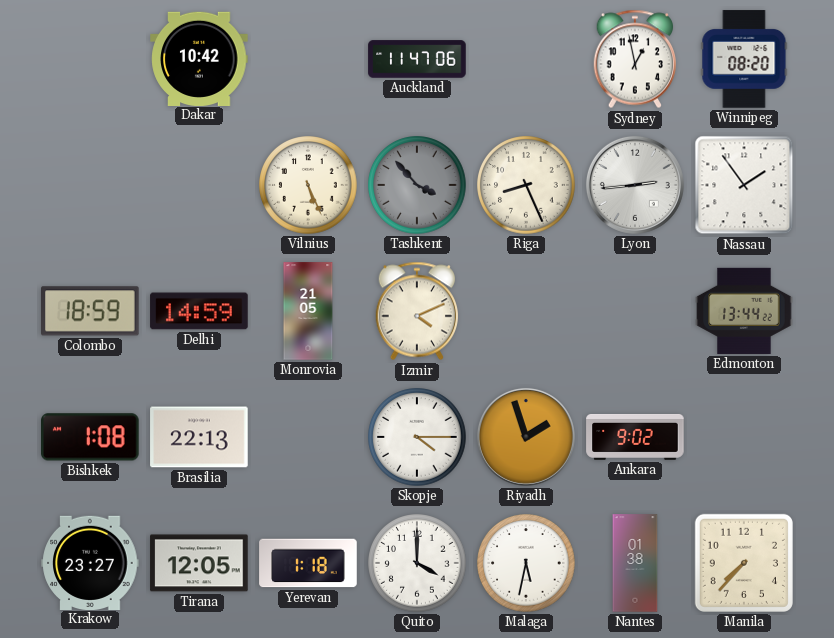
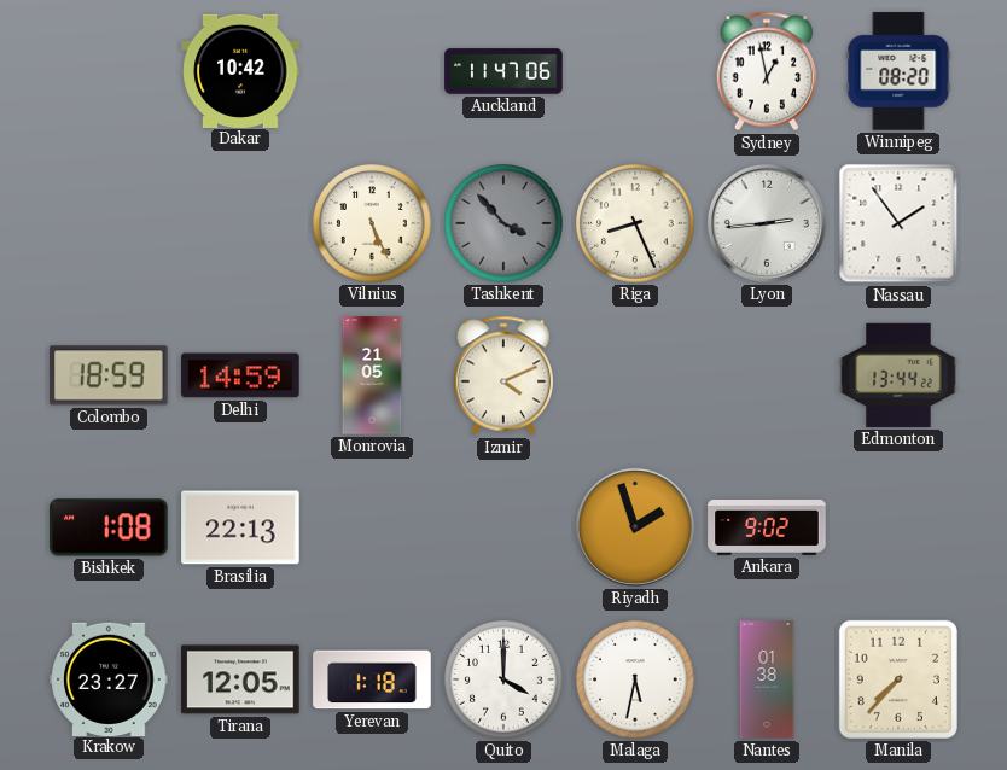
Skopje: 4:15 -> none
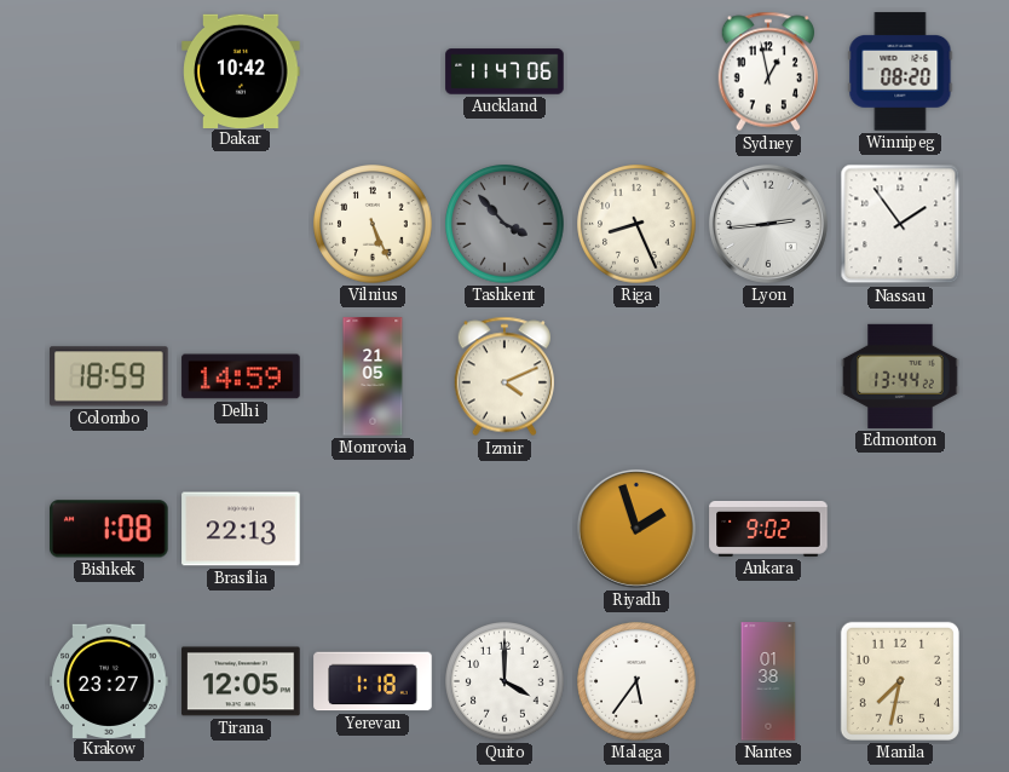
Malaga: 5:32 -> 5:36
Manila: 7:37 -> 7:32
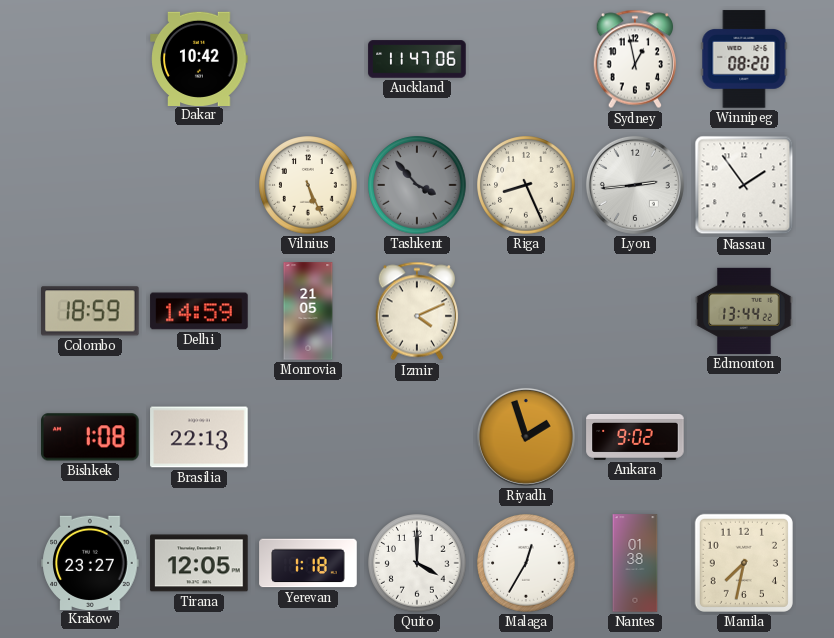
Malaga: 5:36 -> 12:35
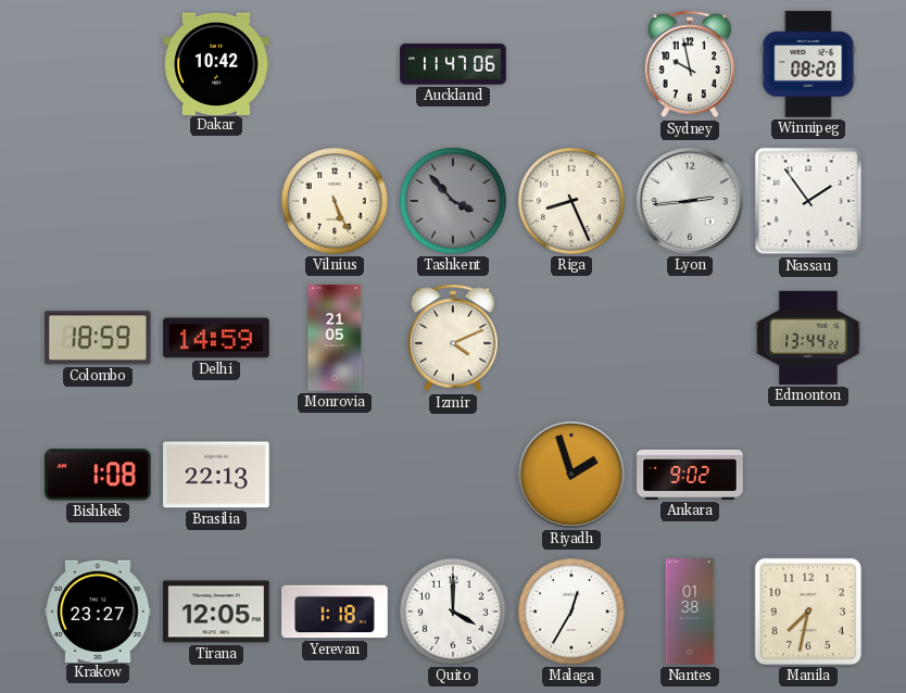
Sydney: 12:58 -> 9:58
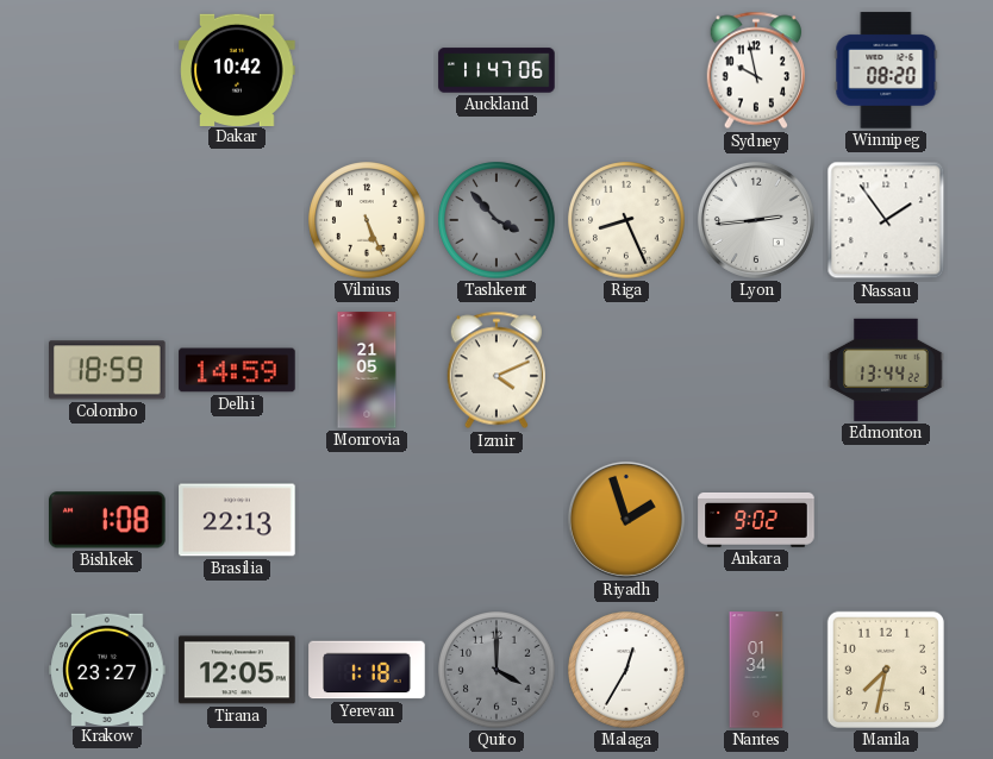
Quito dial: white -> grey
Nantes: 01:38 -> 01:34
